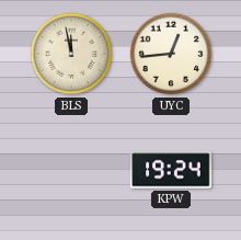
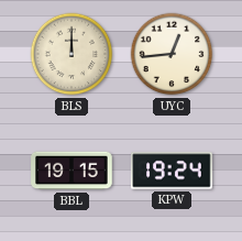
BLS: 11:58 -> 12:00
BBL: none -> 19:15
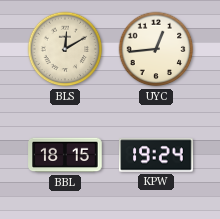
BLS: 12:00 -> 12:10
BBL: 19:15 -> 18:15
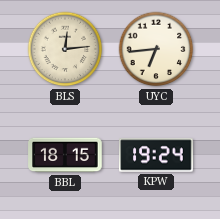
BLS: 12:10 -> 12:14
UYC: 12:44 -> 6:44
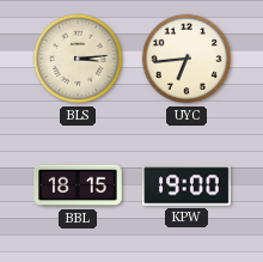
BLS: 12:14 -> 3:14
KPW: 19:24 -> 19:00
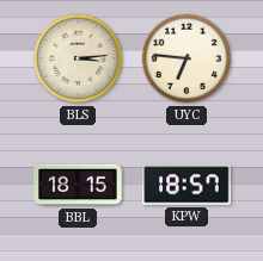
UYC: 6:44 -> 6:46
KPW: 19:00 -> 18:57
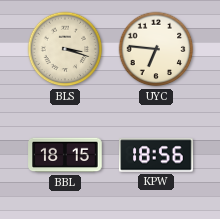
BLS: 3:14 -> 3:18
KPW: 18:57 -> 18:56
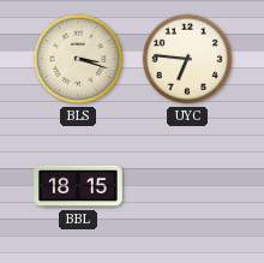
KPW: 18:56 -> none
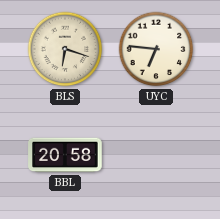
BLS: 3:18 -> 6:18
BBL: 18:15 -> 20:58
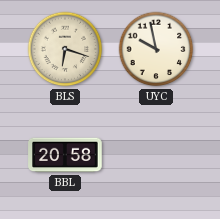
UYC: 6:46 -> 9:58
